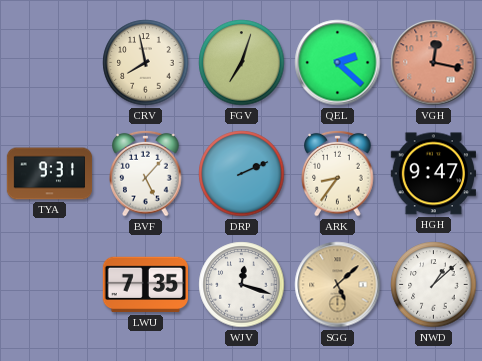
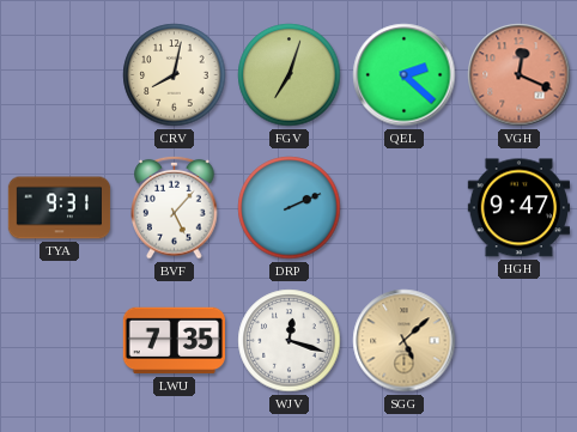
CRV: 7:58 -> 8:02
VGH: 12:17 -> 12:19
ARK: 8:36 -> none
NWD: 1:08 -> none
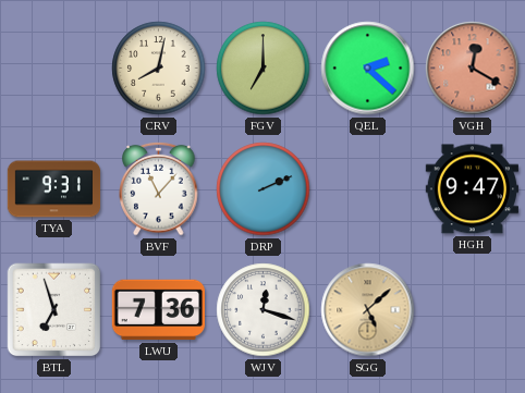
FGV: 7:03 -> 7:00
VGH: 12:19 -> 12:20
BVF: 5:07 -> 11:07
BTL: none -> 6:57
LWU: 7:35 -> 7:36
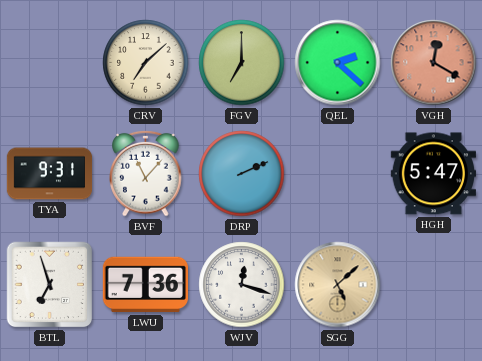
CRV: 8:02 -> 7:08
HGH: 9:47 -> 5:47
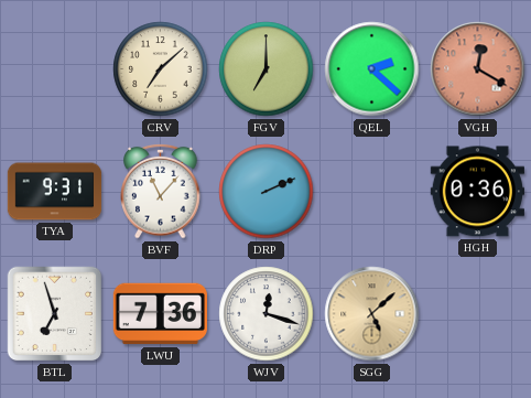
HGH: 5:47 -> 0:36
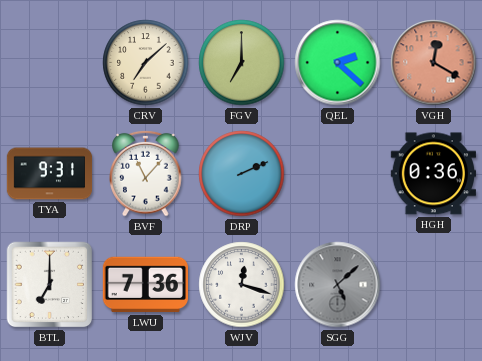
BTL: 6:57 -> 7:00
SGG dial: champagne -> grey
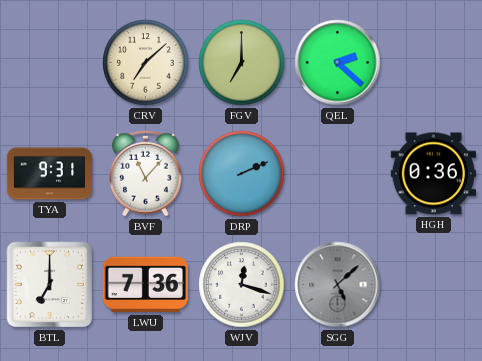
VGH: 12:20 -> none
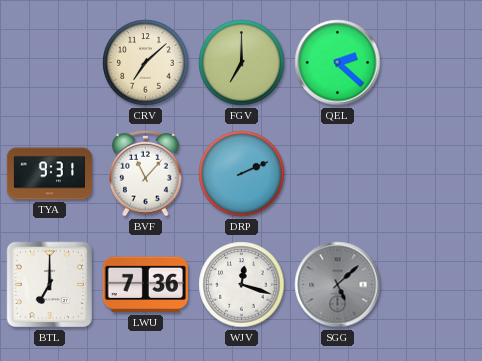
HGH: 0:36 -> none
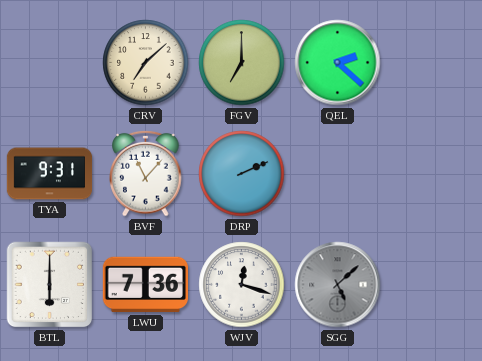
BTL: 7:00 -> 6:00
